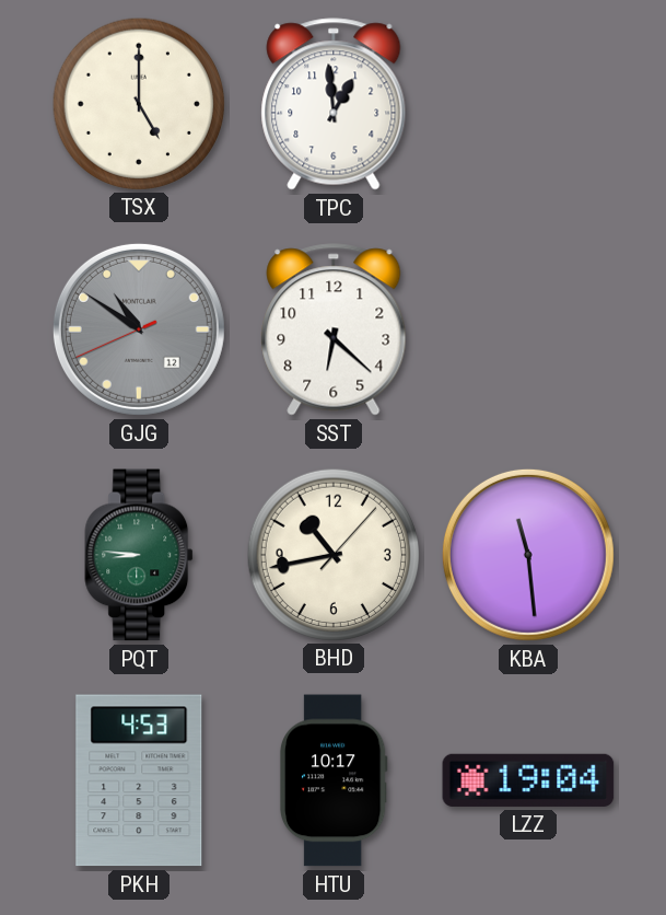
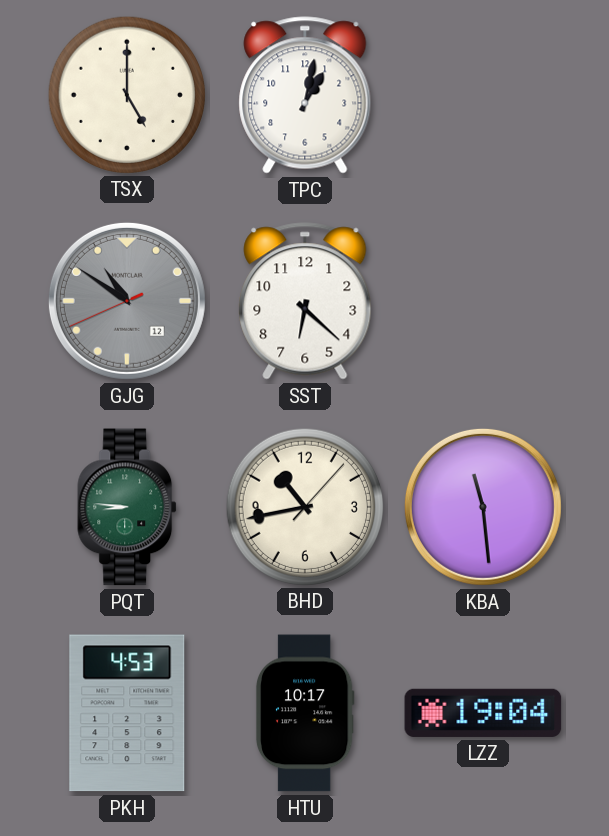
TPC: 12:59 -> 1:02
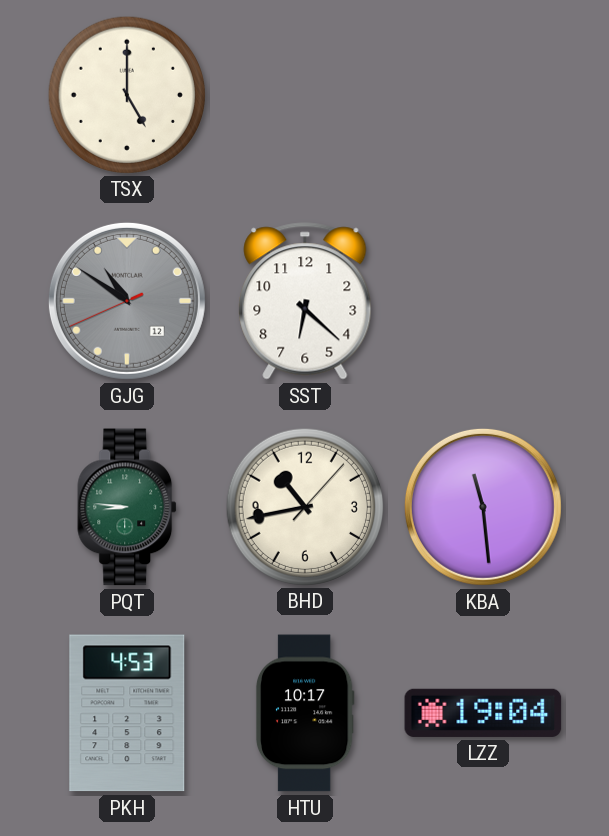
TPC: 1:02 -> none
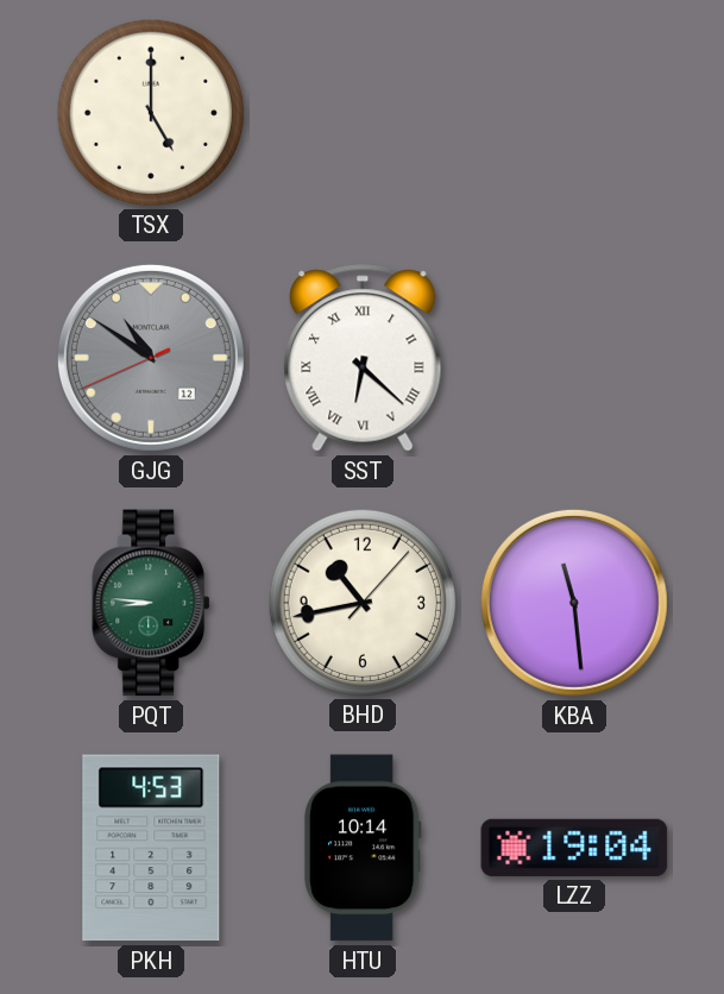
SST numerals: Arabic -> Roman
HTU: 10:17 -> 10:14
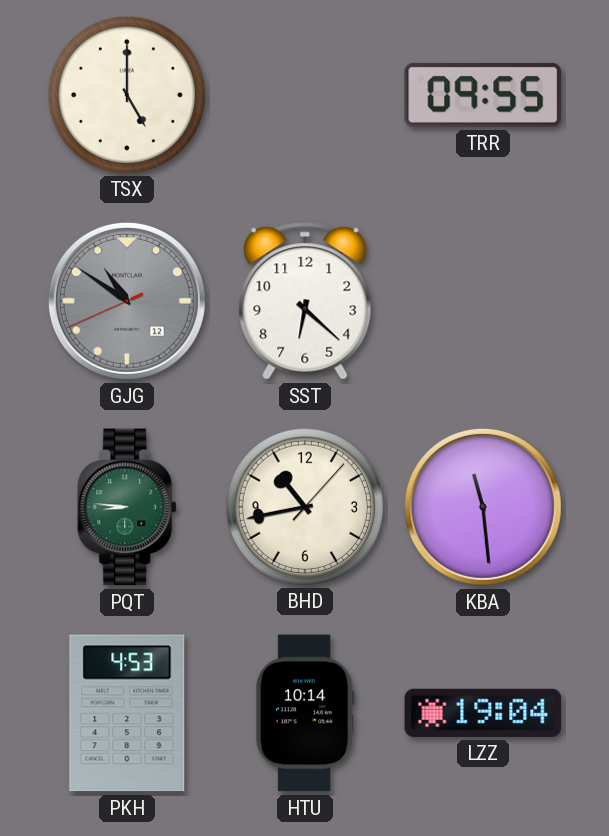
TRR: none -> 09:55
SST numerals: Roman -> Arabic
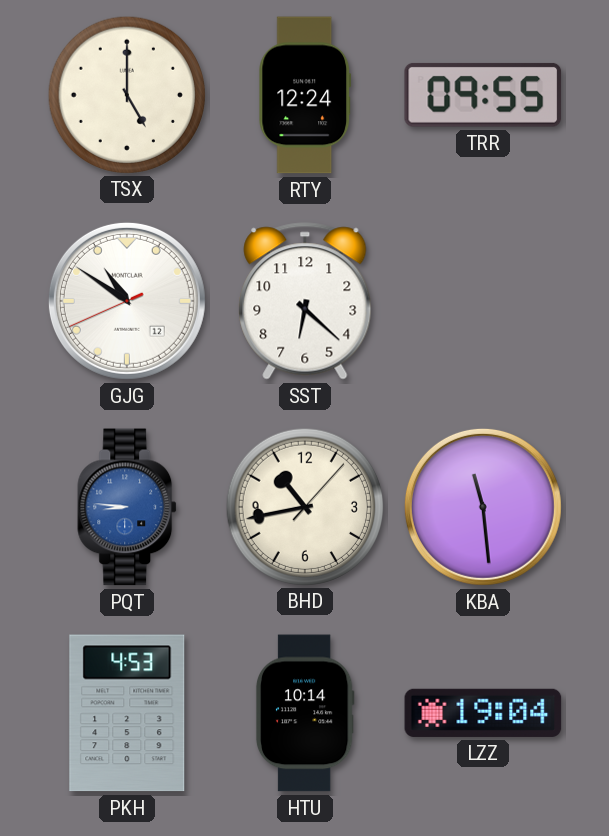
RTY: none -> 12:24
GJG dial: grey -> white
PQT dial: green -> blue
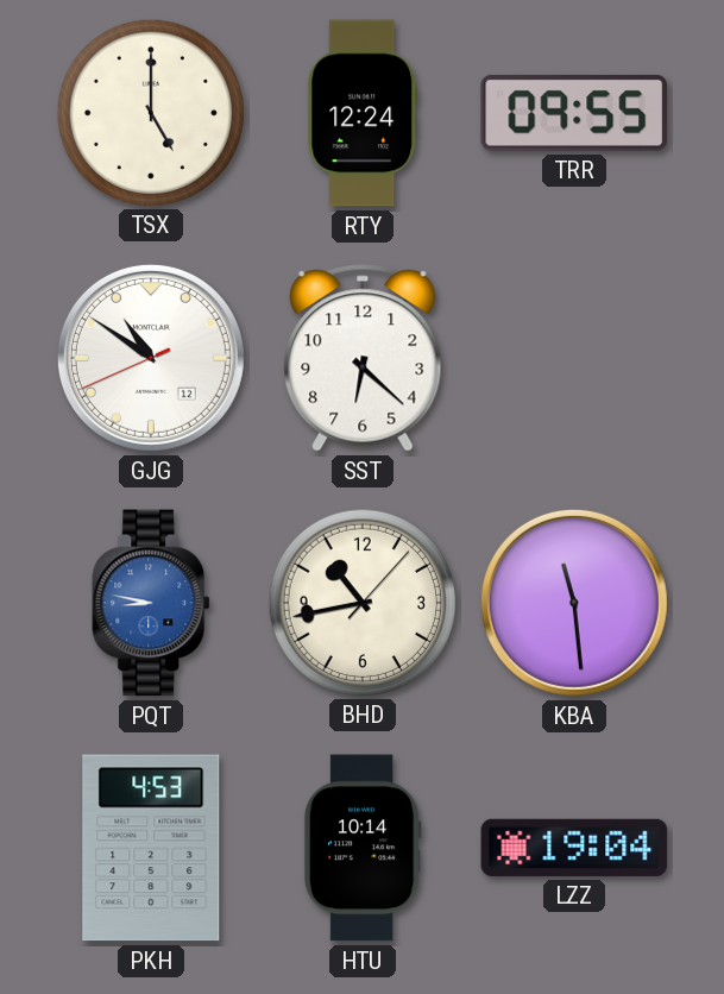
PQT: 8:46 -> 8:47
